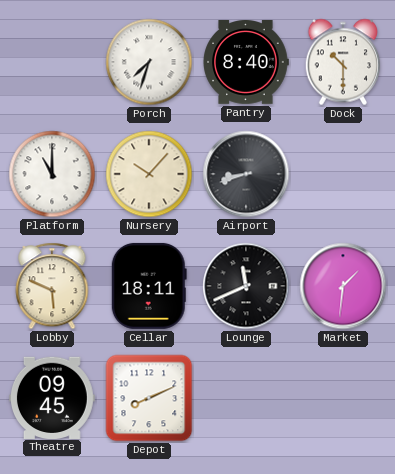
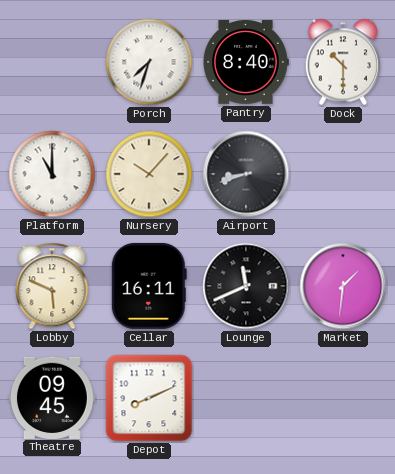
Cellar: 18:11 -> 16:11
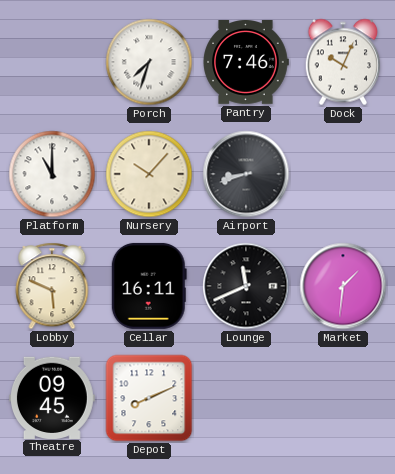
Pantry: 8:40 -> 7:46
Dock: 10:30 -> 10:04
